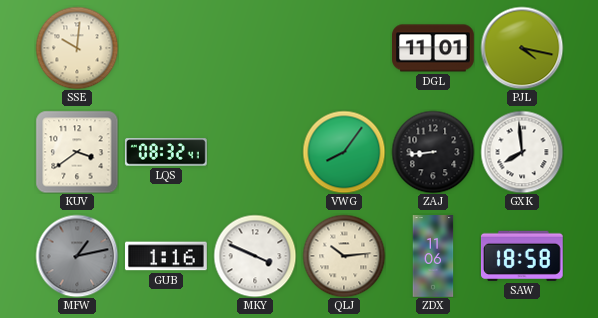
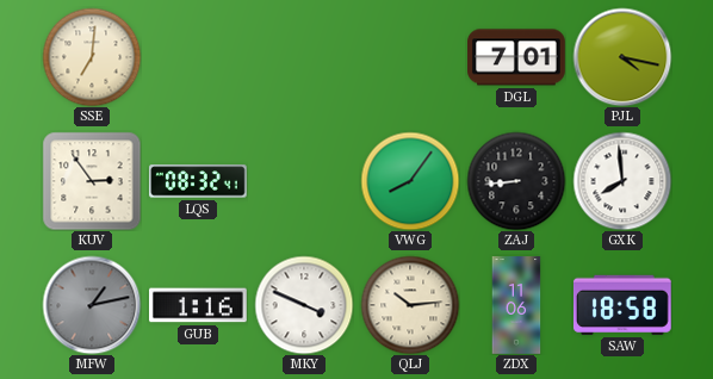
SSE: 10:01 -> 7:01
DGL: 11:01 -> 7:01
KUV: 3:39 -> 2:54
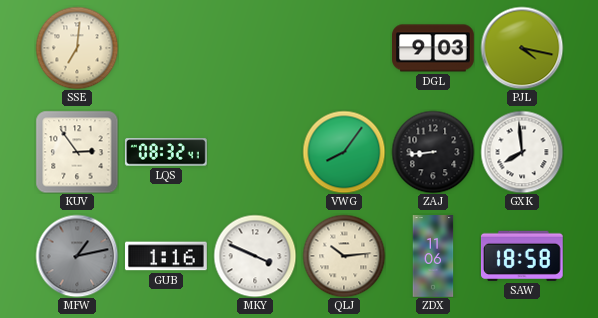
DGL: 7:01 -> 9:03
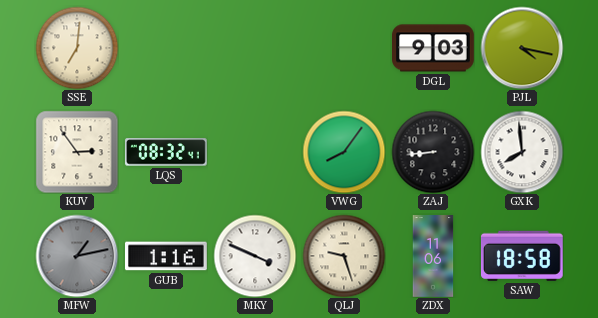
QLJ: 10:14 -> 9:27
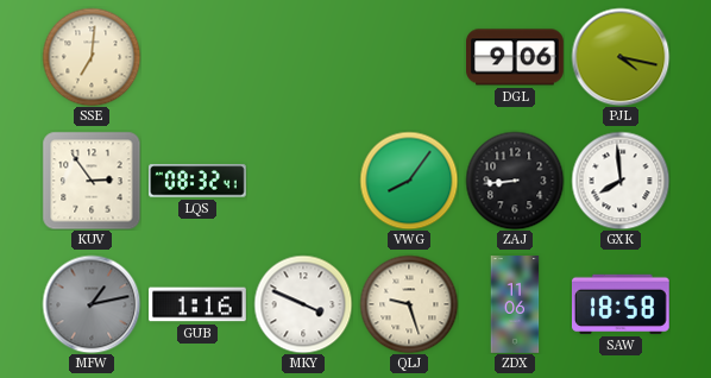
DGL: 9:03 -> 9:06
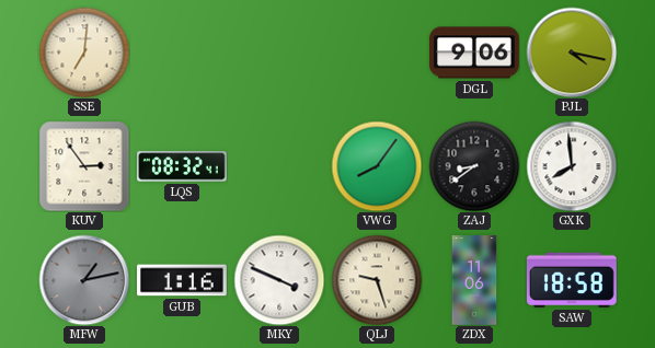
ZAJ: 8:44 -> 8:39
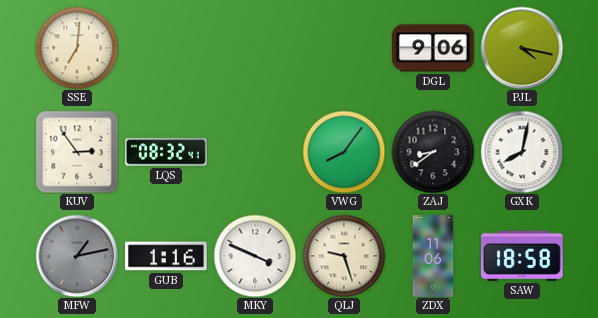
GXK: 7:59 -> 8:02
